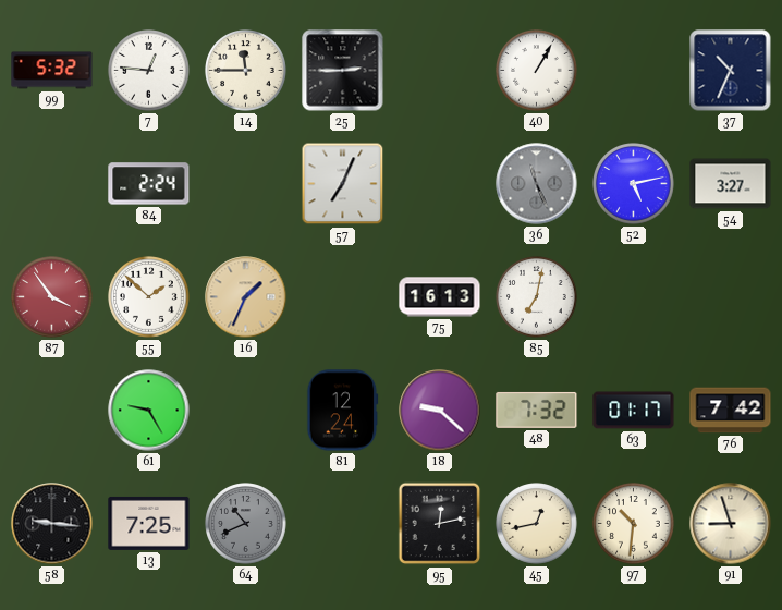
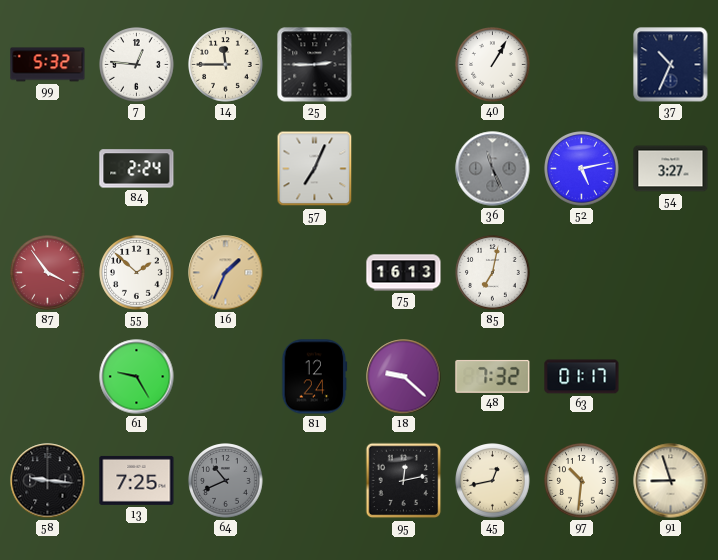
76: 7:42 -> none
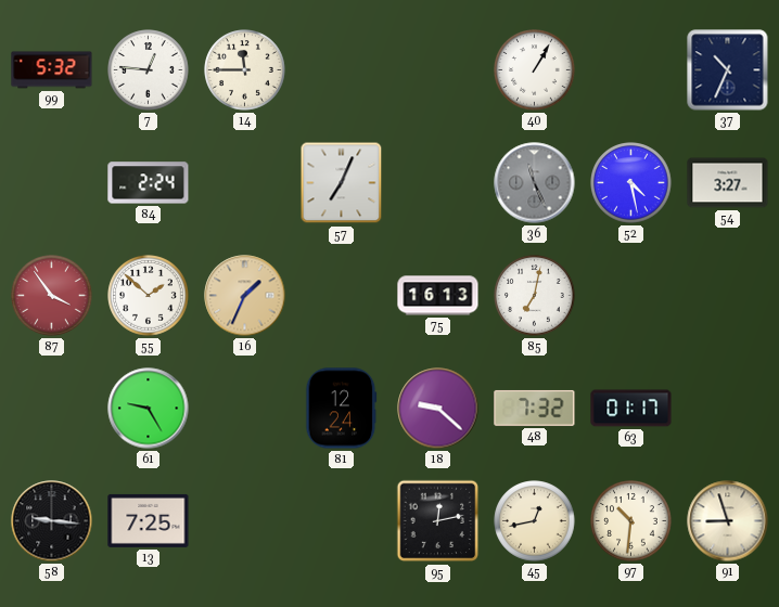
25: 2:45 -> none
52: 5:13 -> 4:28
64: 10:41 -> none
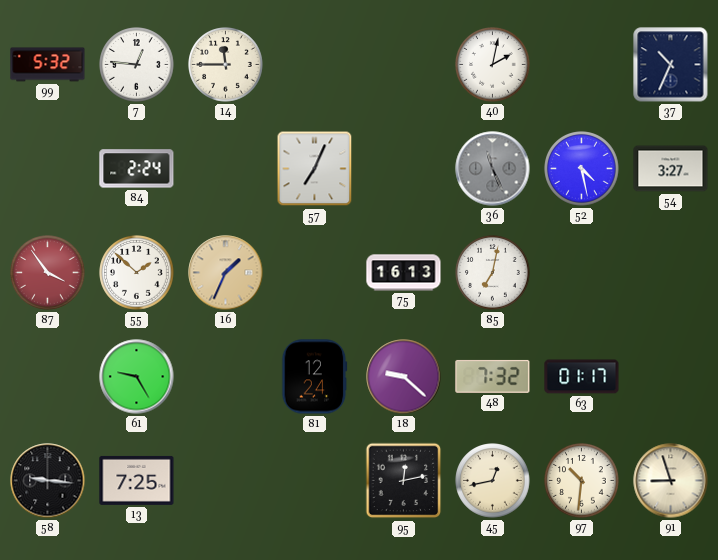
40: 1:05 -> 2:02
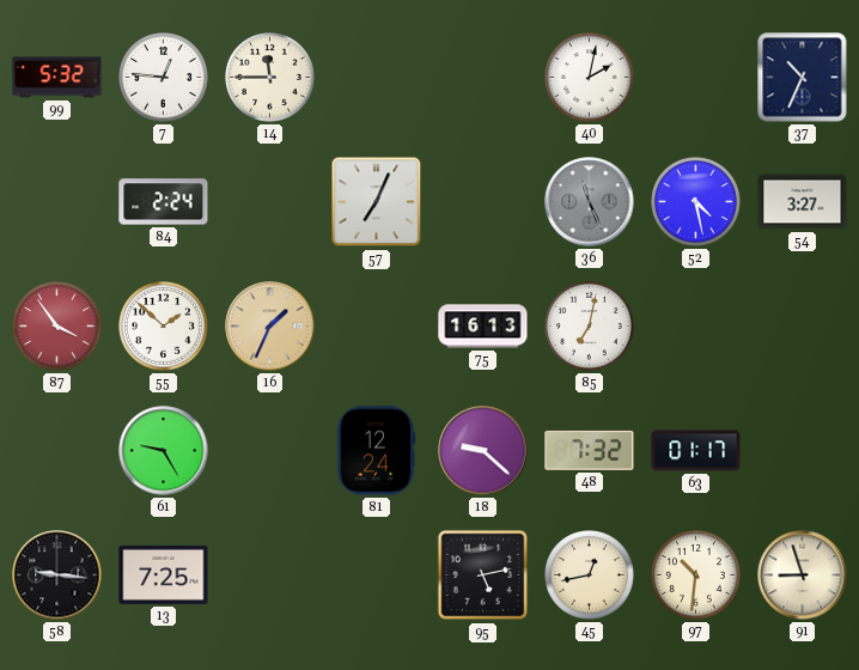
95: 12:13 -> 5:13
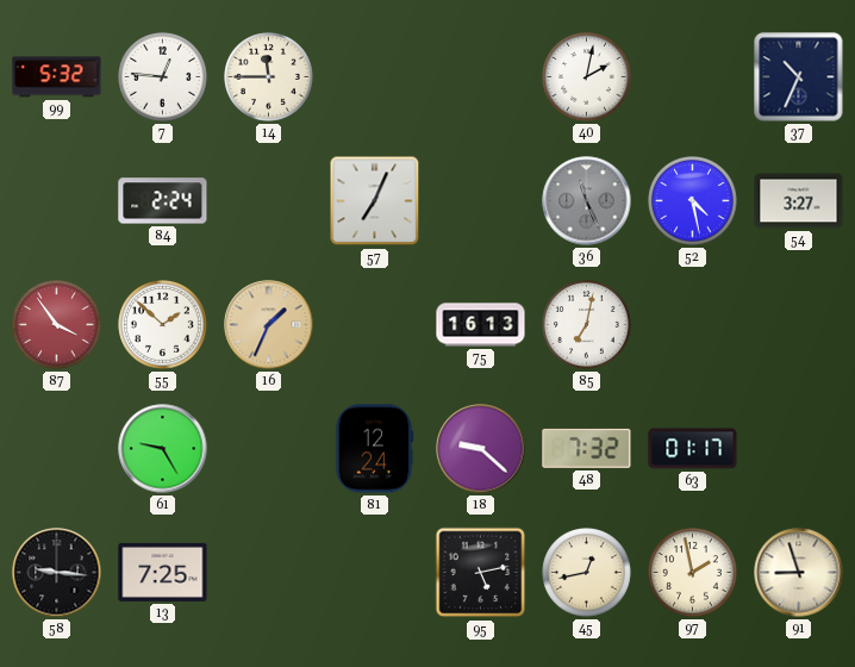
97: 10:31 -> 1:58
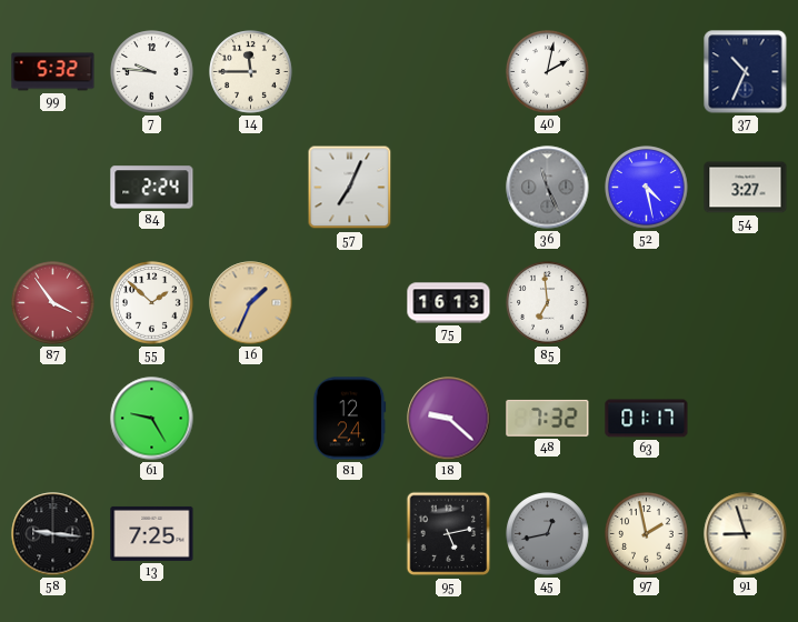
7: 12:46 -> 9:46
85: 7:02 -> 6:59
45 dial: cream -> grey
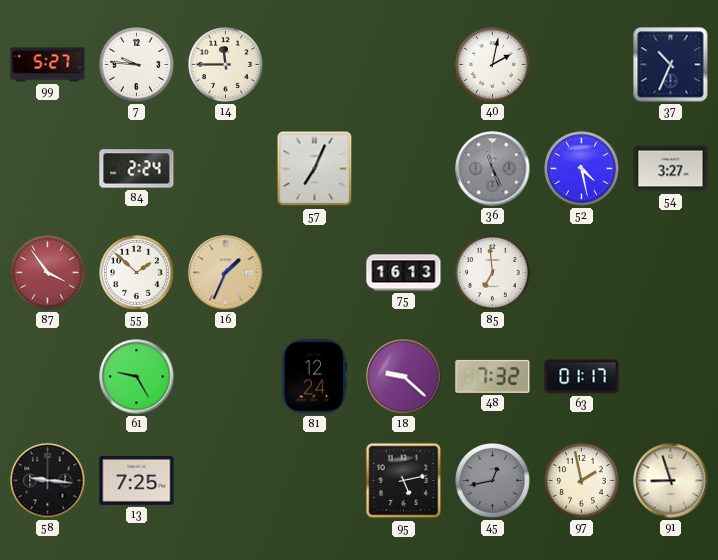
99: 5:32 -> 5:27
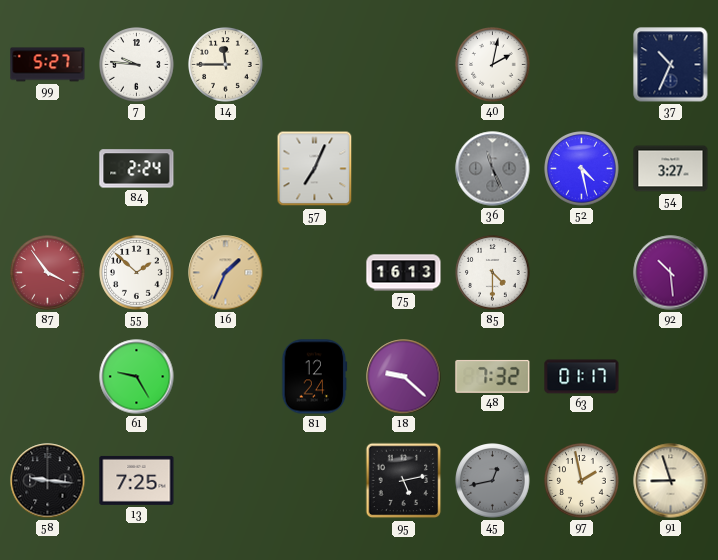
85: 6:59 -> 4:30
92: none -> 10:29
